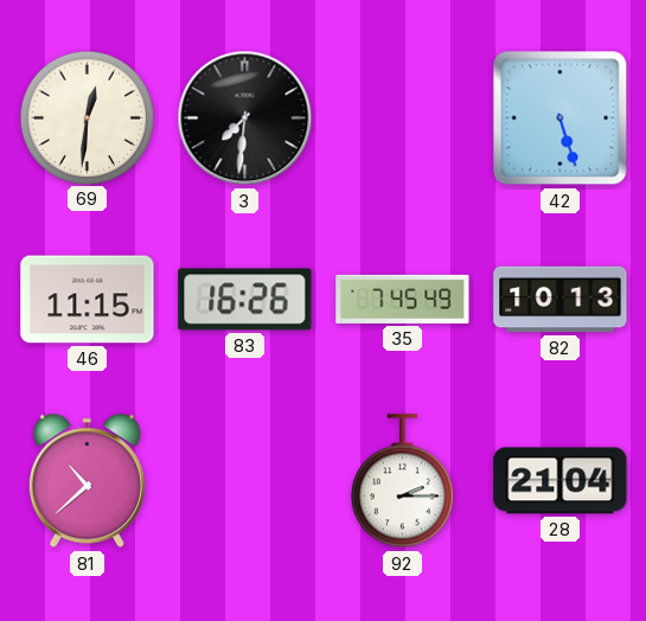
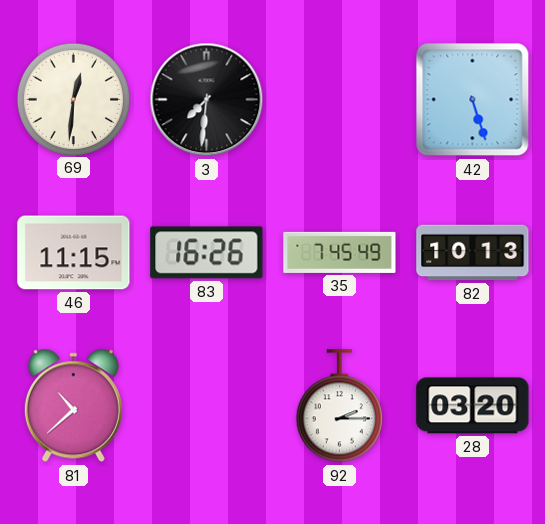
28: 21:04 -> 03:20
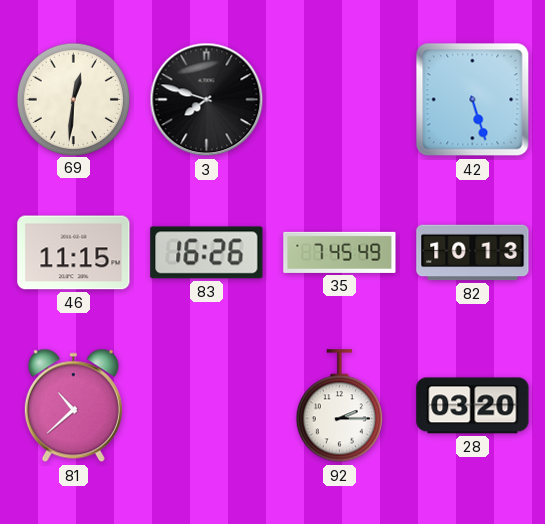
3: 7:31 -> 7:48
